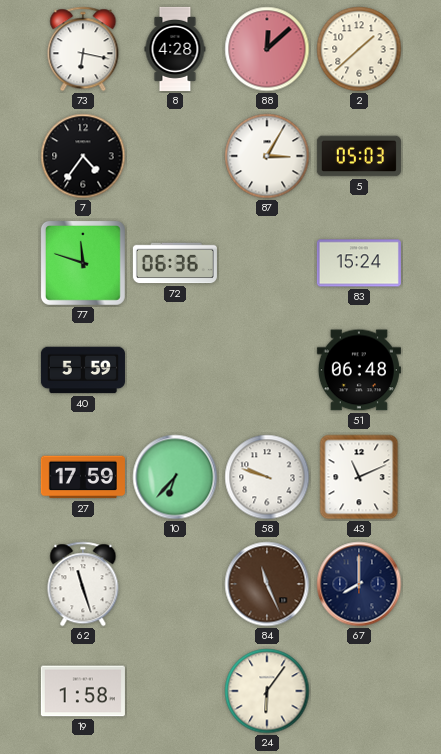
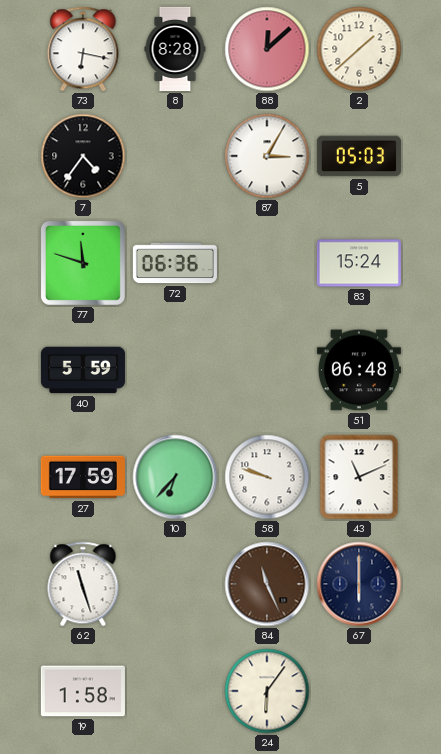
8: 4:28 -> 8:28
67: 8:00 -> 6:00
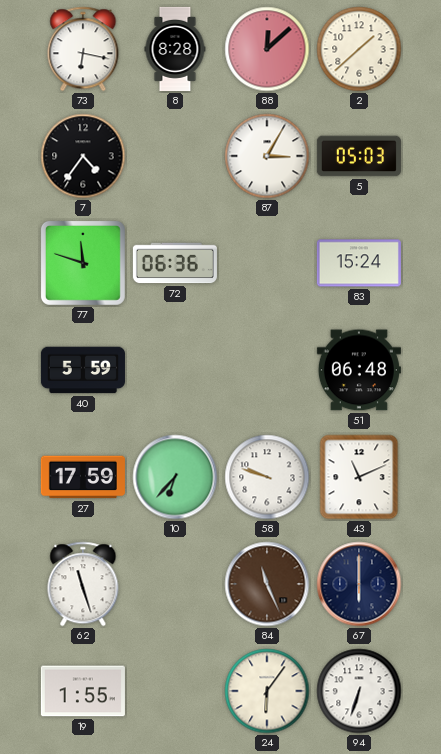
19: 1:58 -> 1:55
94: none -> 6:33
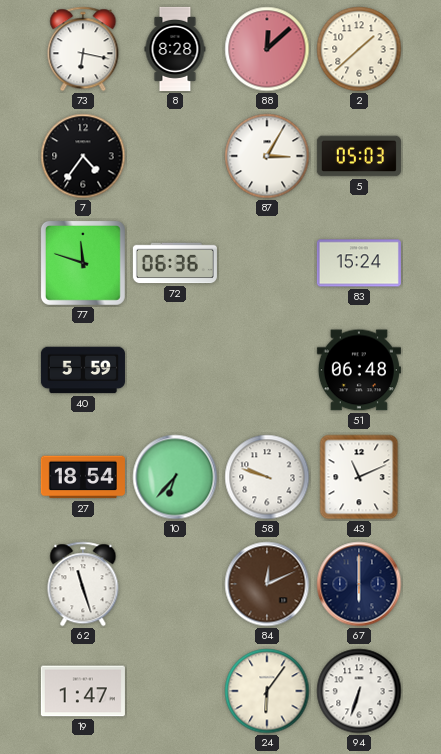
27: 17:59 -> 18:54
84: 11:26 -> 12:11
19: 1:55 -> 1:47
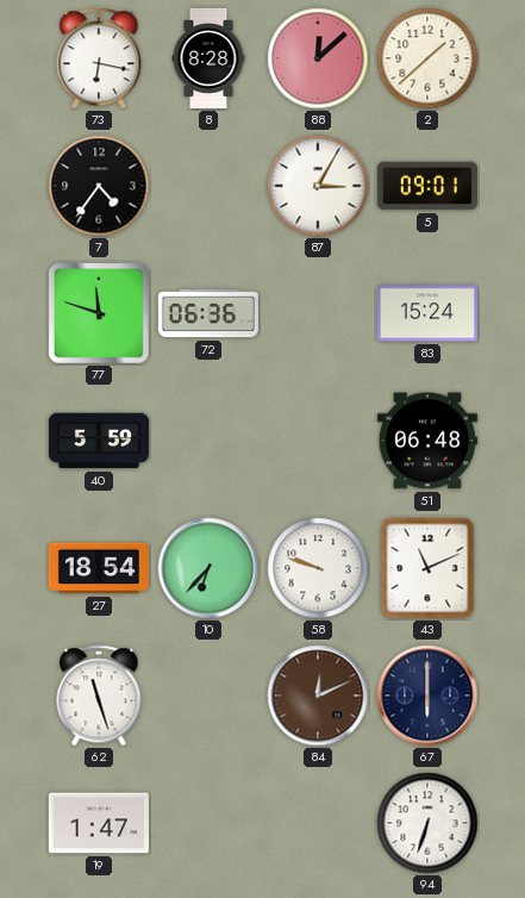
5: 05:03 -> 09:01
24: 6:06 -> none
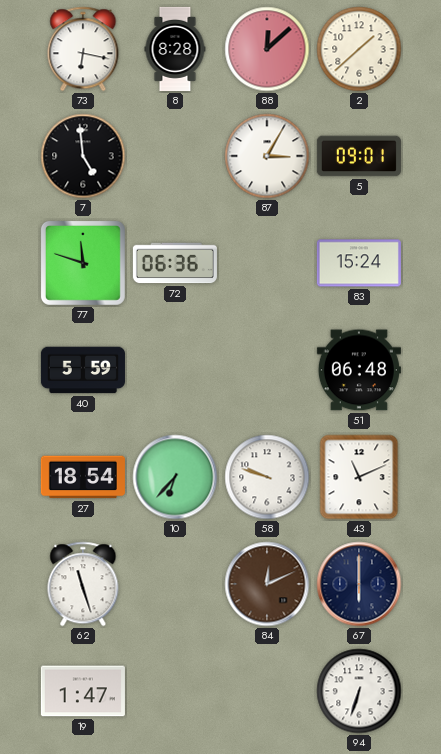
7: 4:36 -> 4:59
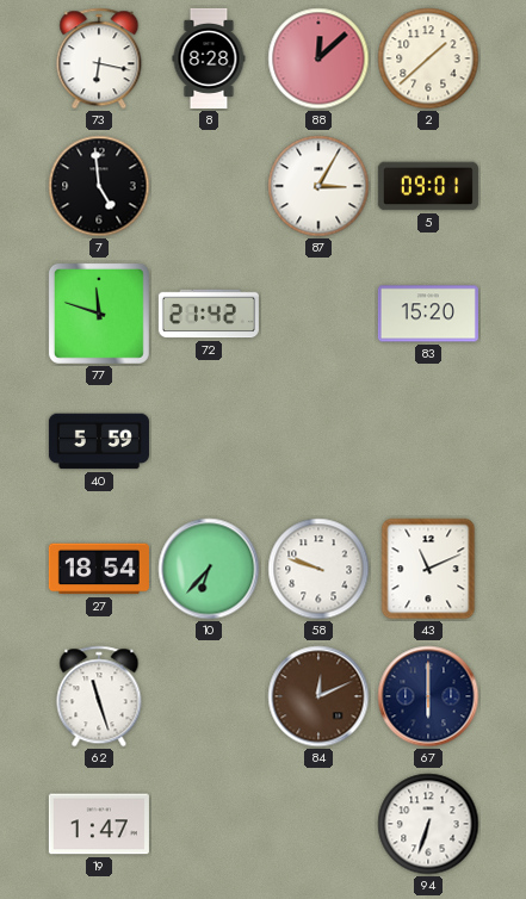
72: 06:36 -> 21:42
83: 15:24 -> 15:20
51: 06:48 -> none
